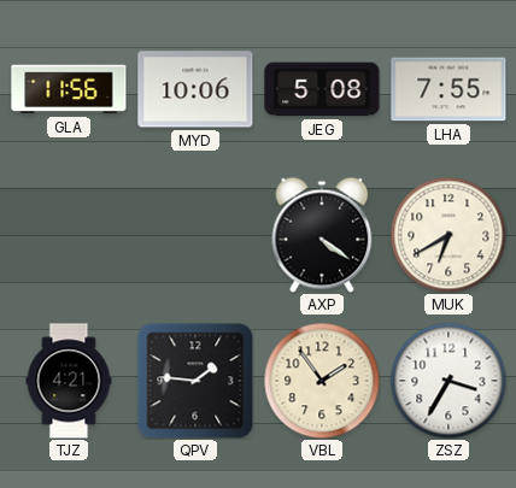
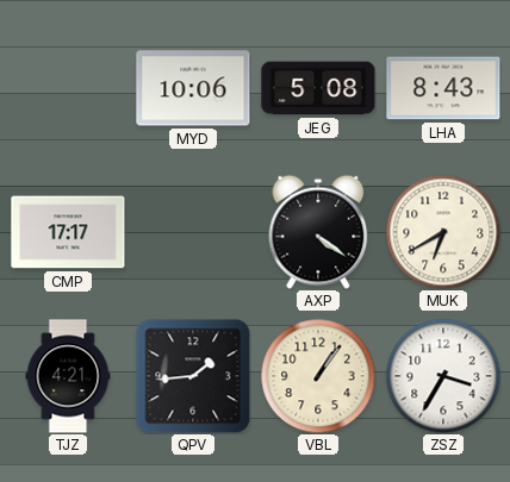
GLA: 11:56 -> none
LHA: 7:55 -> 8:43
CMP: none -> 17:17
QPV: 1:46 -> 1:44
VBL: 1:54 -> 1:06
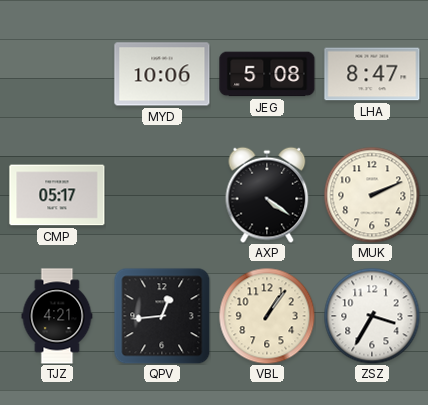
LHA: 8:43 -> 8:47
CMP: 17:17 -> 05:17
MUK: 6:40 -> 2:11
QPV: 1:44 -> 12:44
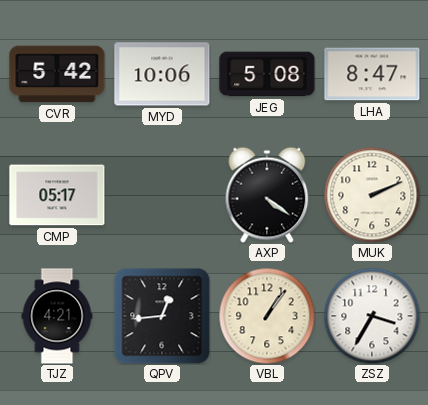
CVR: none -> 5:42
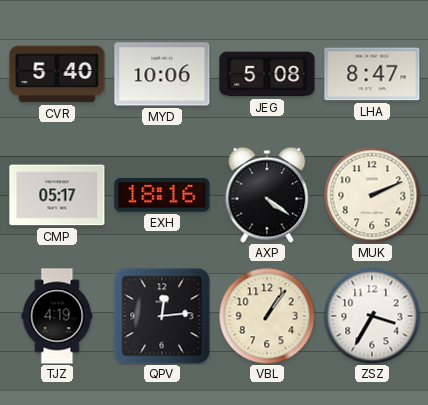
CVR: 5:42 -> 5:40
EXH: none -> 18:16
TJZ: 4:21 -> 4:19
QPV: 12:44 -> 12:14
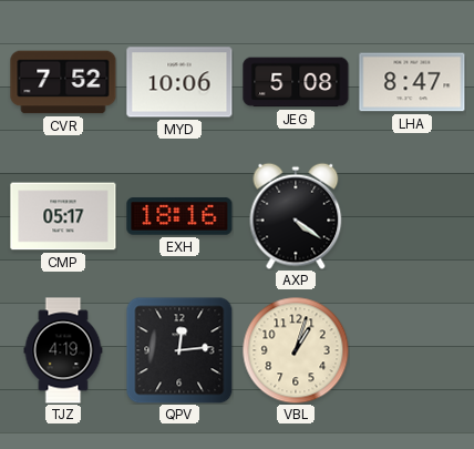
CVR: 5:40 -> 7:52
MUK: 2:11 -> none
VBL: 1:06 -> 1:03
ZSZ: 3:35 -> none
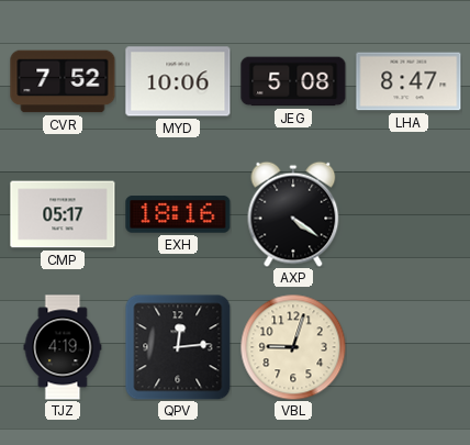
VBL: 1:03 -> 9:03
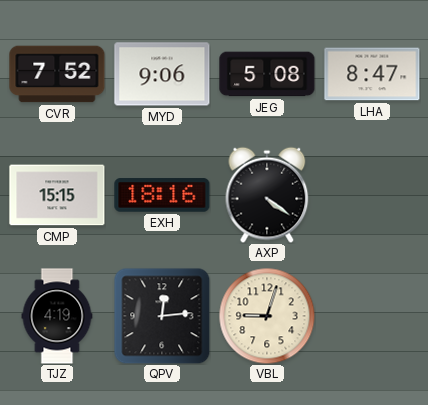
MYD: 10:06 -> 9:06
CMP: 05:17 -> 15:15
